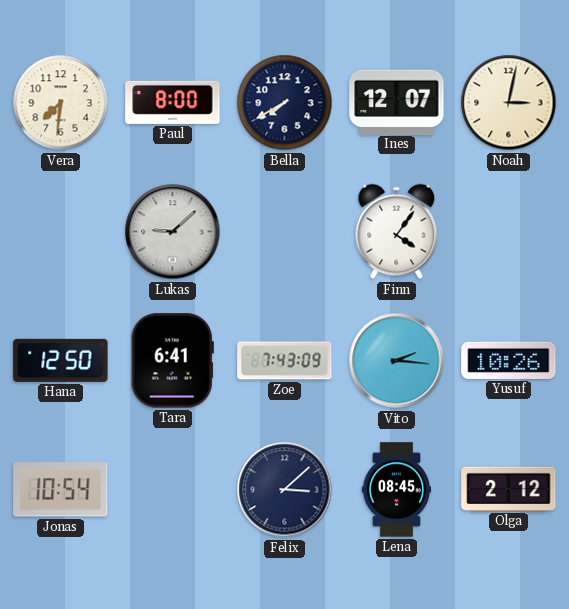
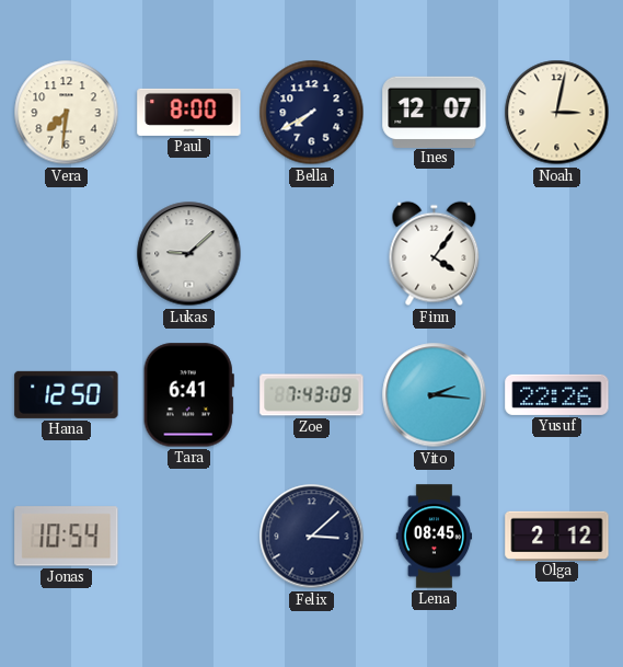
Yusuf: 10:26 -> 22:26
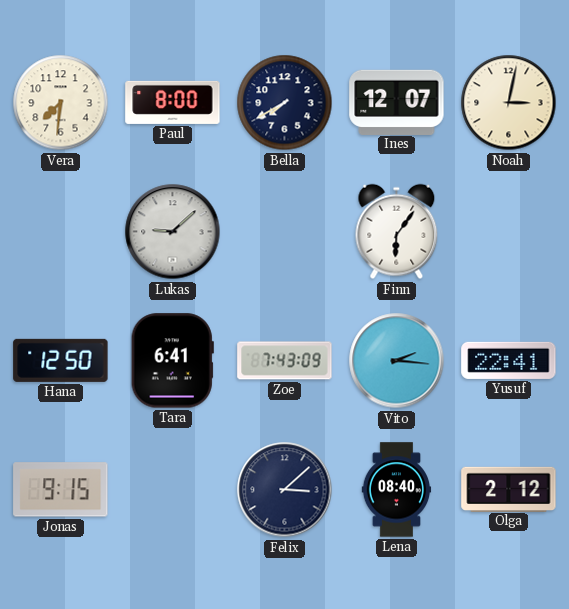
Finn: 4:06 -> 6:06
Yusuf: 22:26 -> 22:41
Jonas: 10:54 -> 9:15
Lena: 08:45 -> 08:40
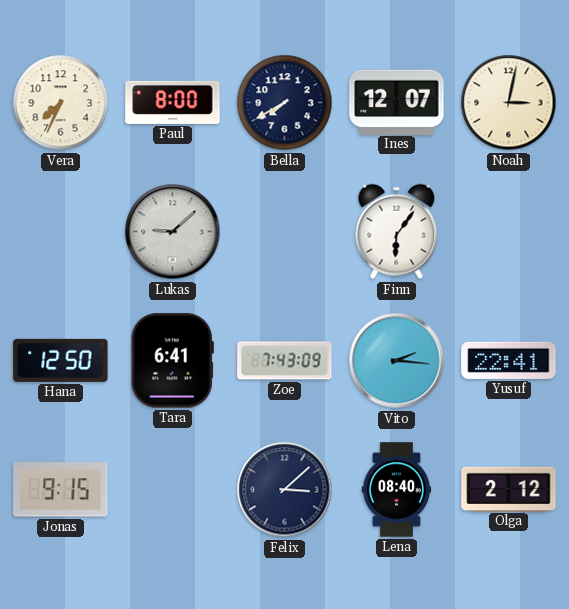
Vera: 7:31 -> 7:34
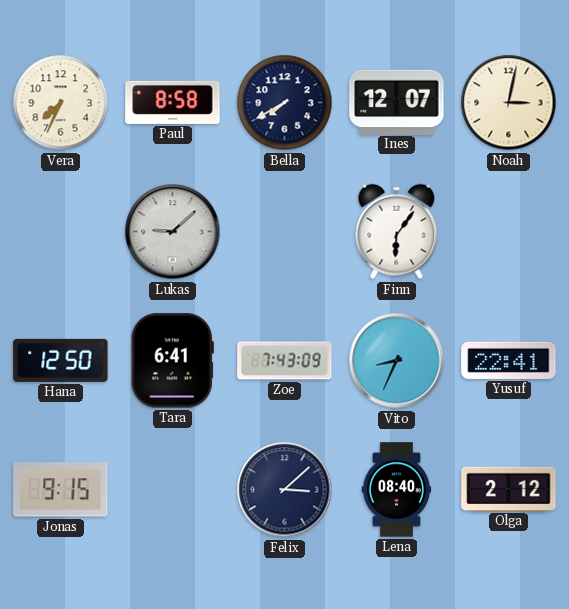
Paul: 8:00 -> 8:58
Vito: 2:16 -> 8:34
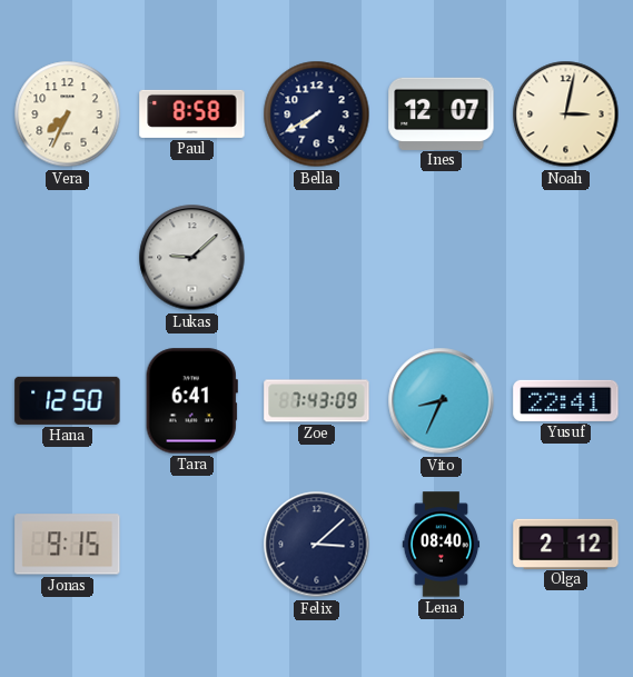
Finn: 6:06 -> none
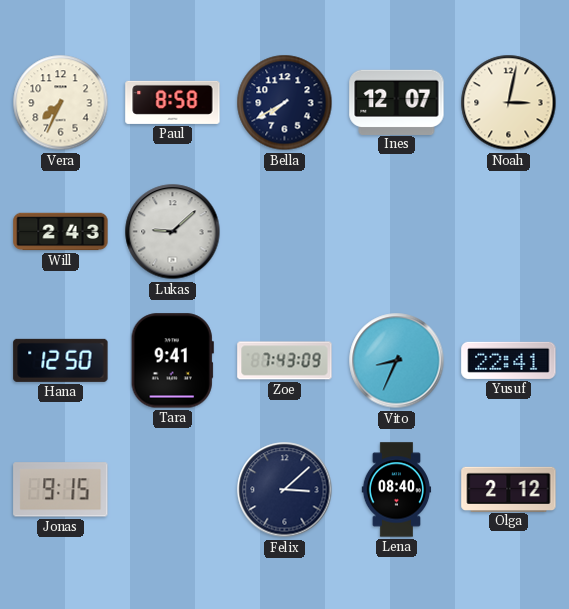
Will: none -> 2:43
Tara: 6:41 -> 9:41
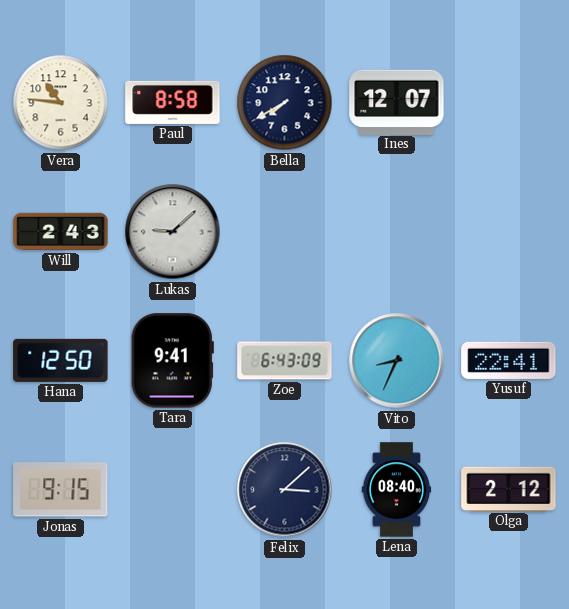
Vera: 7:34 -> 10:46
Noah: 3:02 -> none
Zoe: 7:43 -> 6:43
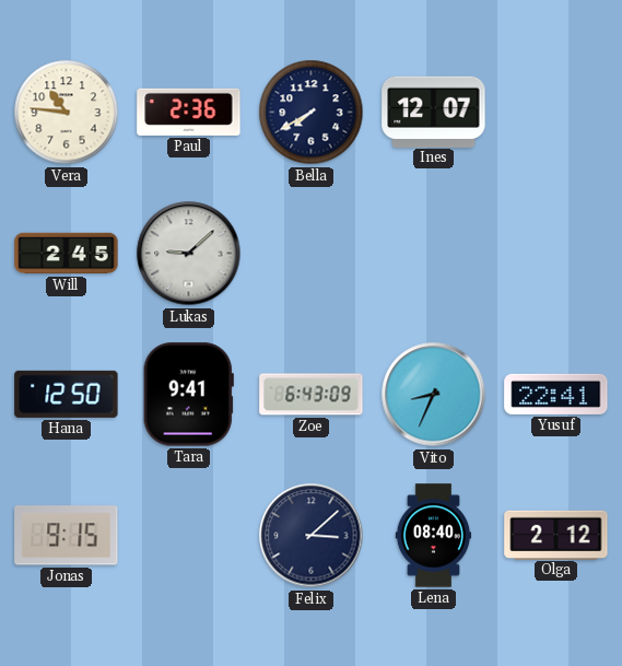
Paul: 8:58 -> 2:36
Will: 2:43 -> 2:45
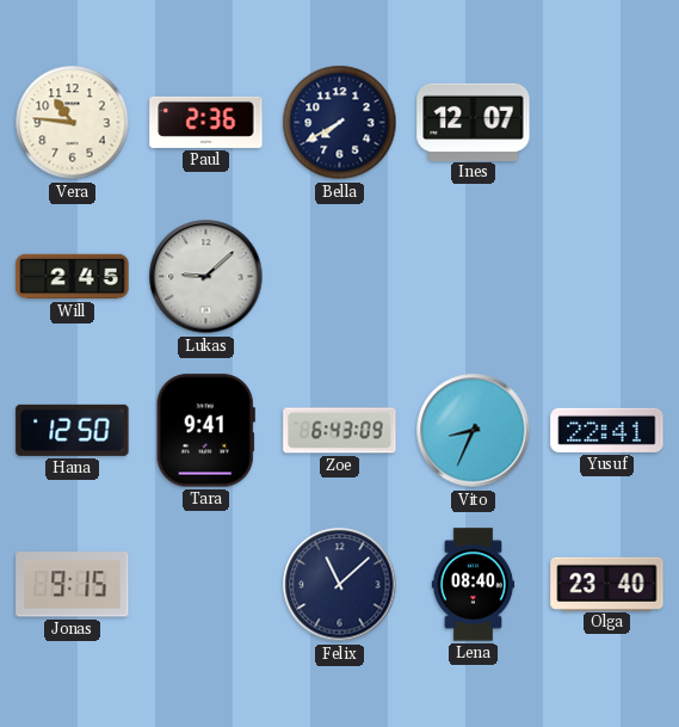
Felix: 3:08 -> 11:08
Olga: 2:12 -> 23:40
